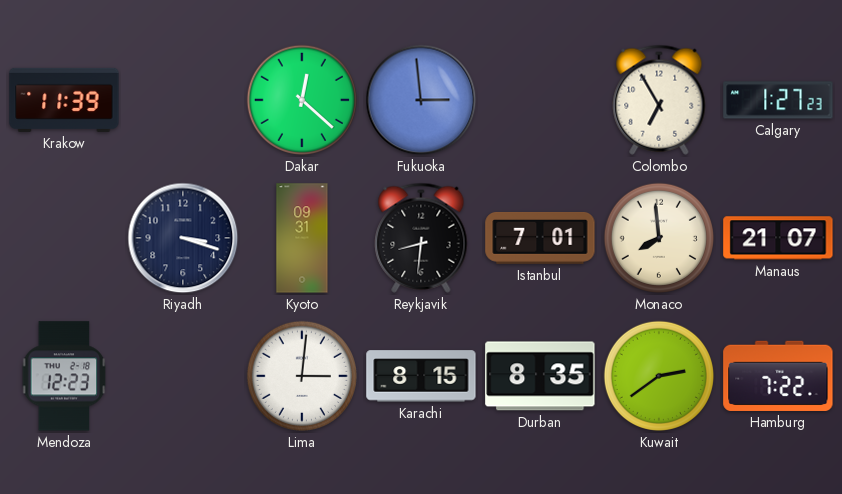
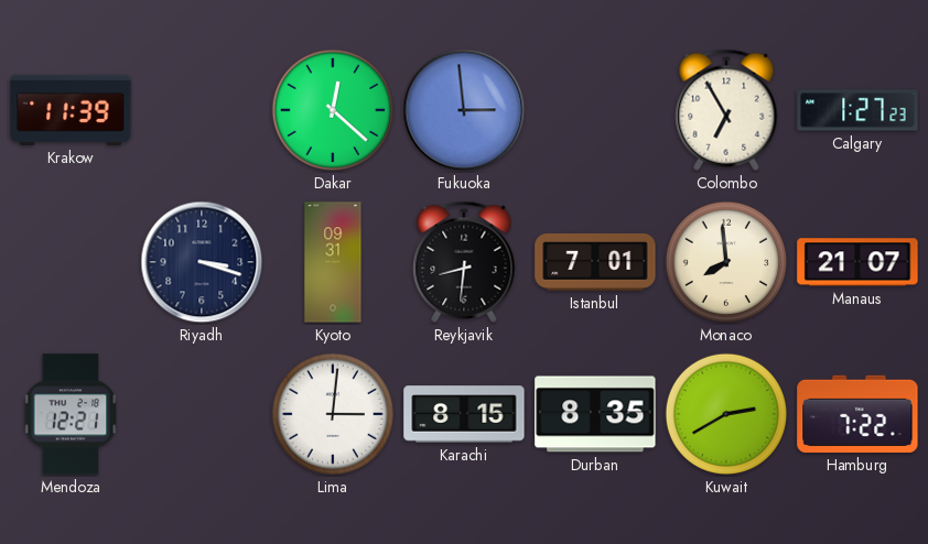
Mendoza: 12:23 -> 12:21
Kuwait: 2:39 -> 2:40
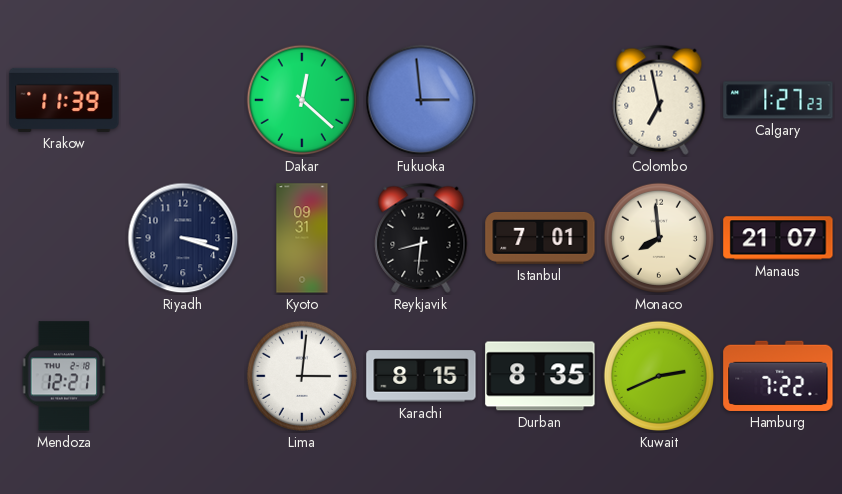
Colombo: 6:55 -> 6:58
Kuwait: 2:40 -> 2:41
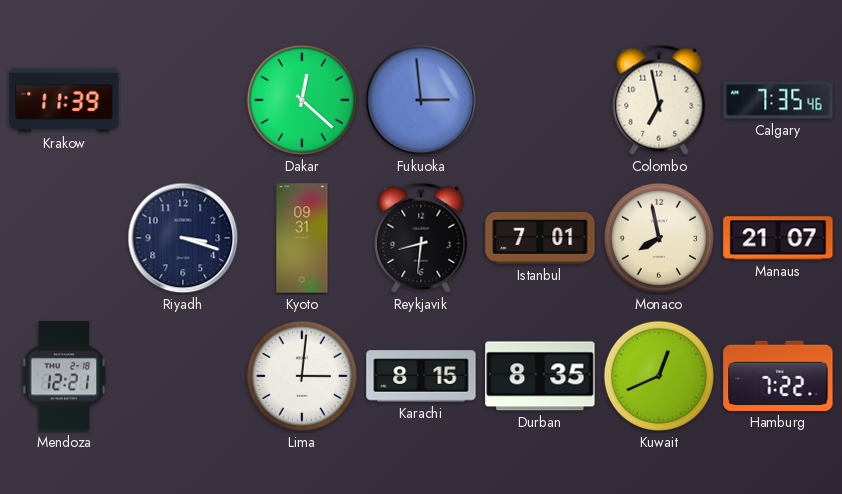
Calgary: 1:27 -> 7:35
Monaco: 7:59 -> 7:58
Kuwait: 2:41 -> 12:41
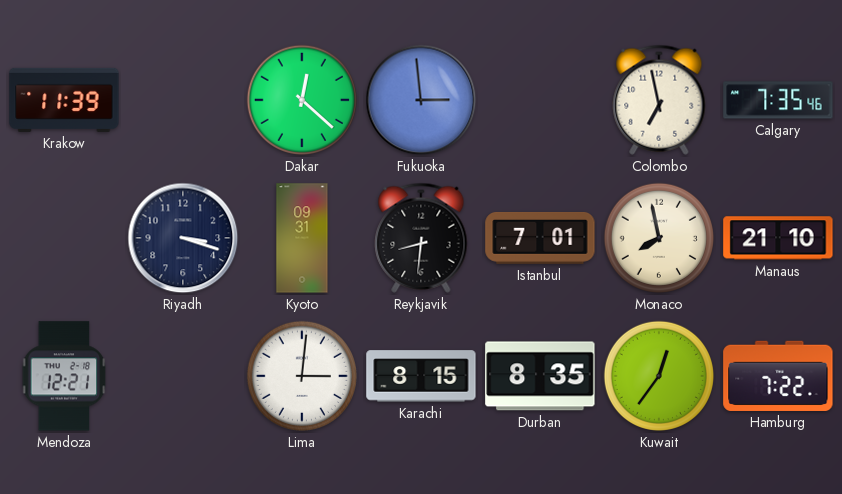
Manaus: 21:07 -> 21:10
Kuwait: 12:41 -> 12:36
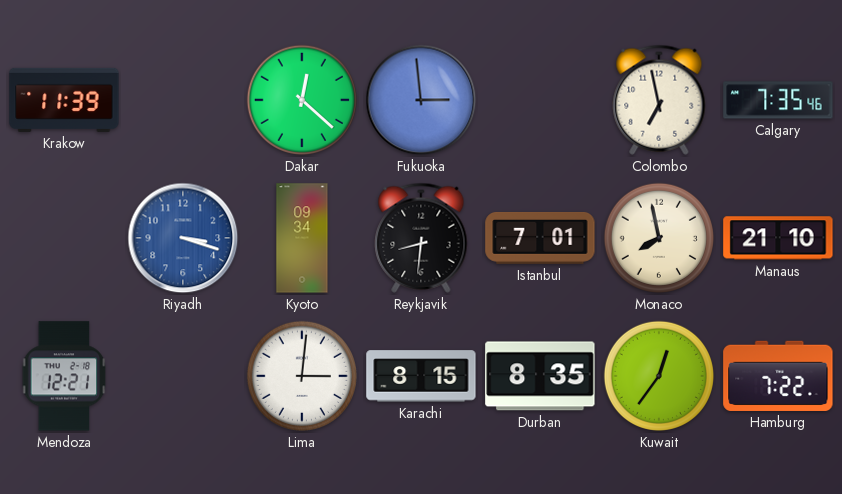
Riyadh dial: navy -> blue
Kyoto: 09:31 -> 09:34
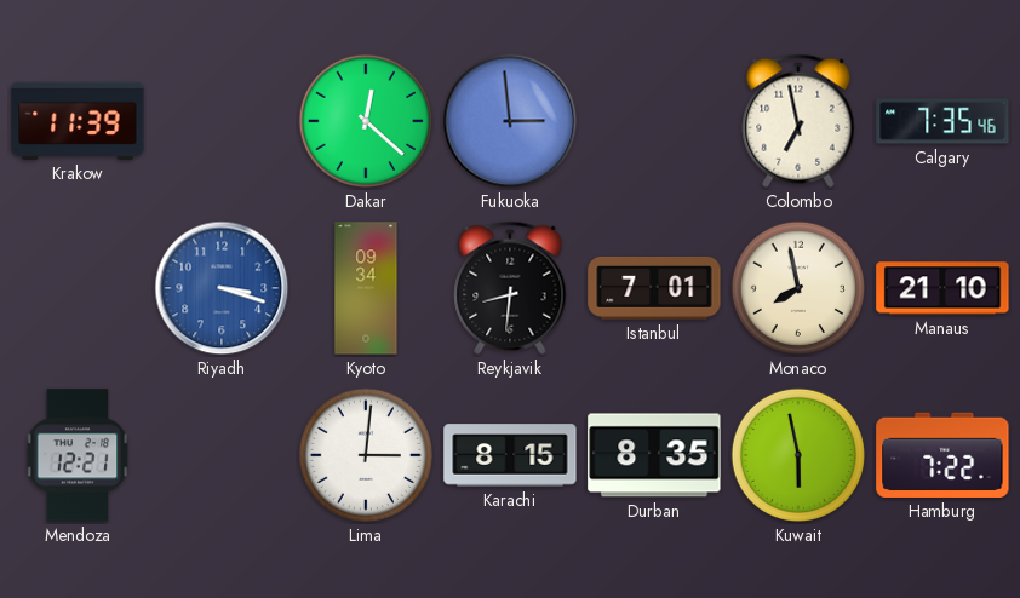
Kuwait: 12:36 -> 5:58
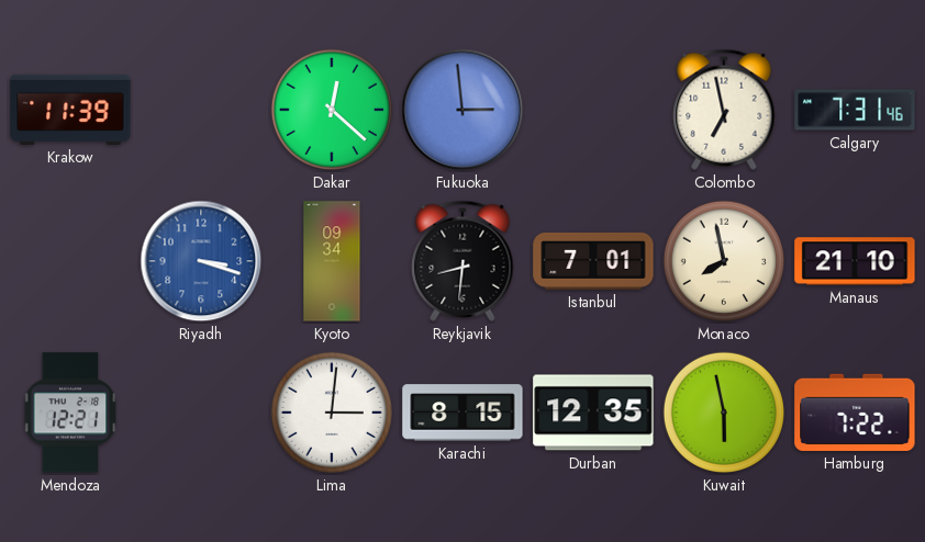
Calgary: 7:35 -> 7:31
Durban: 8:35 -> 12:35
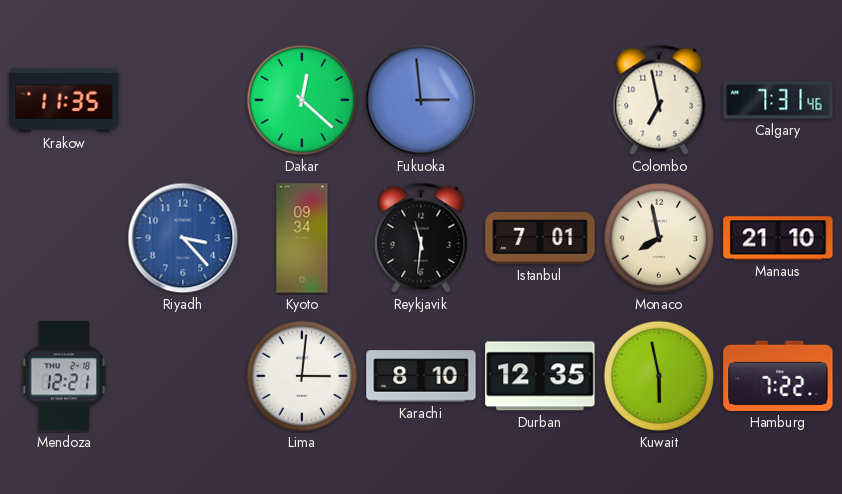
Krakow: 11:39 -> 11:35
Riyadh: 3:18 -> 3:23
Reykjavik: 8:31 -> 11:31
Karachi: 8:15 -> 8:10
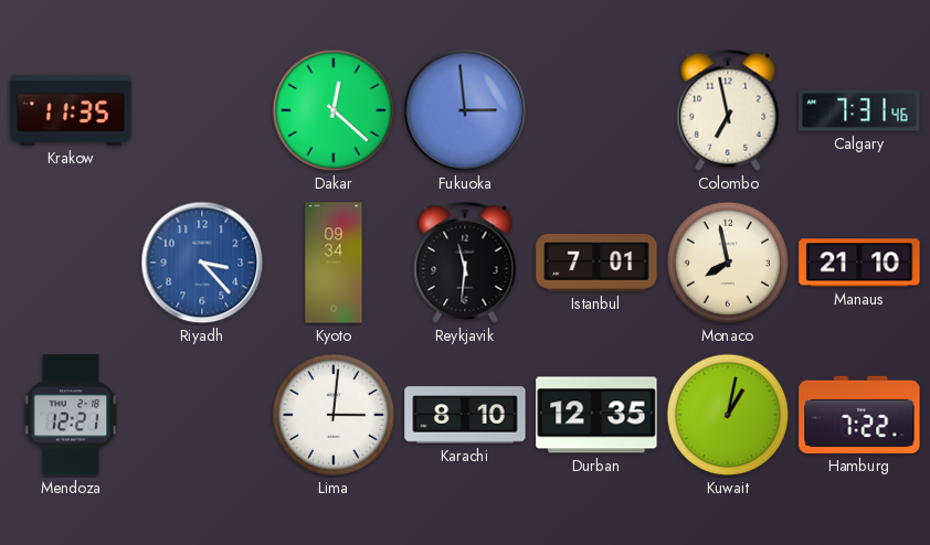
Kuwait: 5:58 -> 1:02
